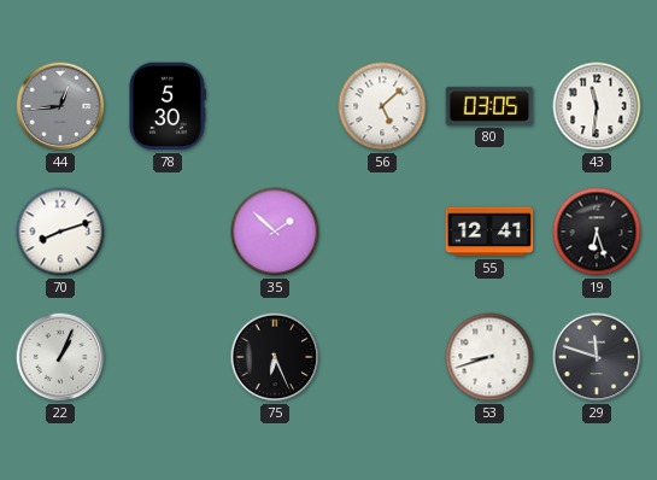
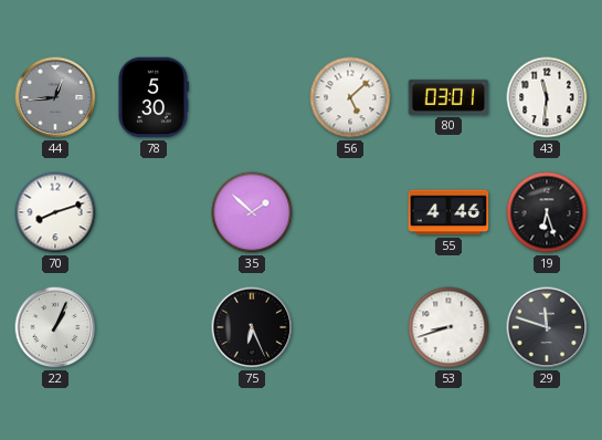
80: 03:05 -> 03:01
55: 12:41 -> 4:46
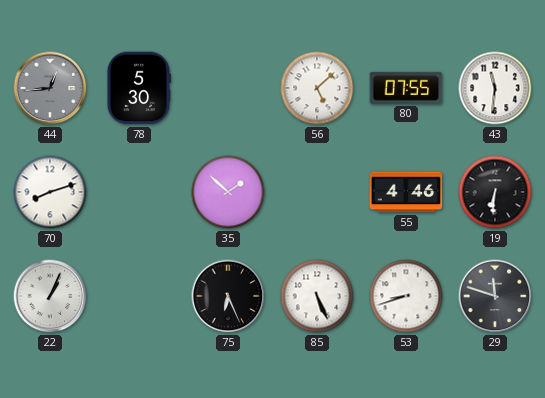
80: 03:01 -> 07:55
19: 6:27 -> 6:31
85: none -> 5:26
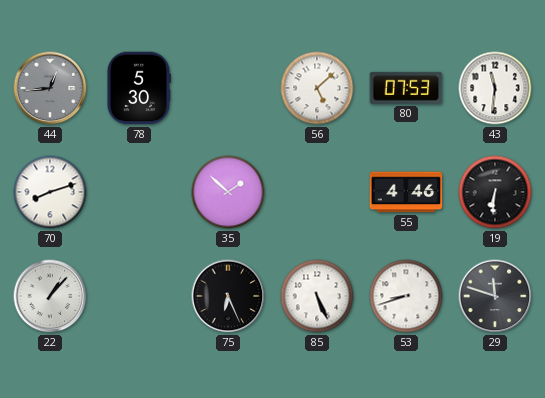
80: 07:55 -> 07:53
22: 1:04 -> 1:07
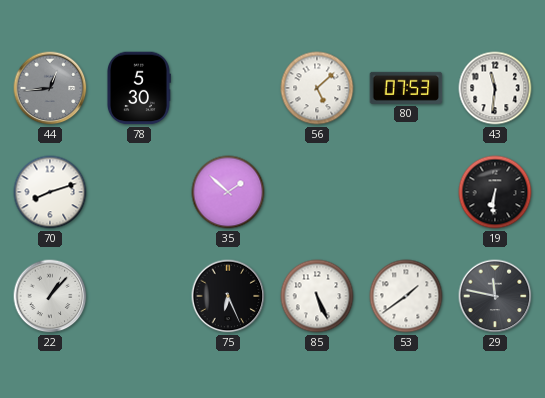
55: 4:46 -> none
53: 8:42 -> 1:39
29: 11:48 -> 11:47
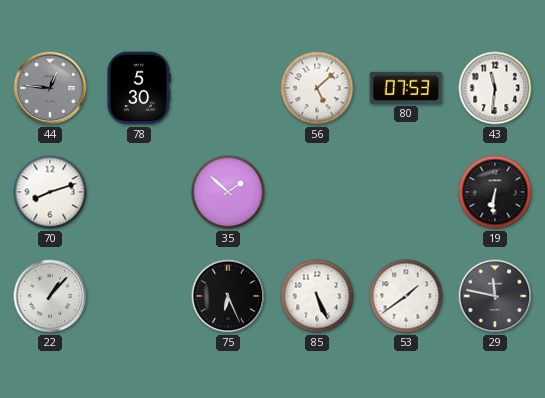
44: 12:44 -> 12:46
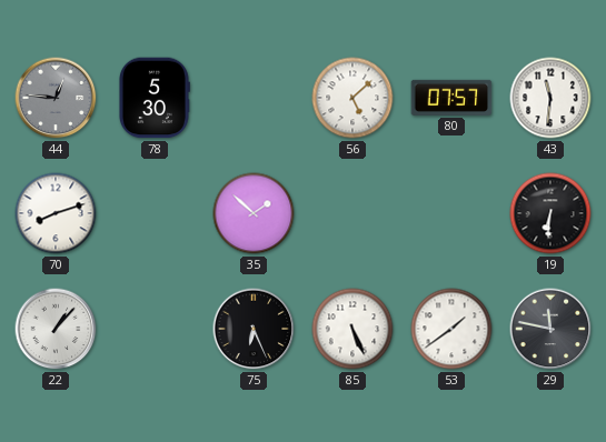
80: 07:53 -> 07:57
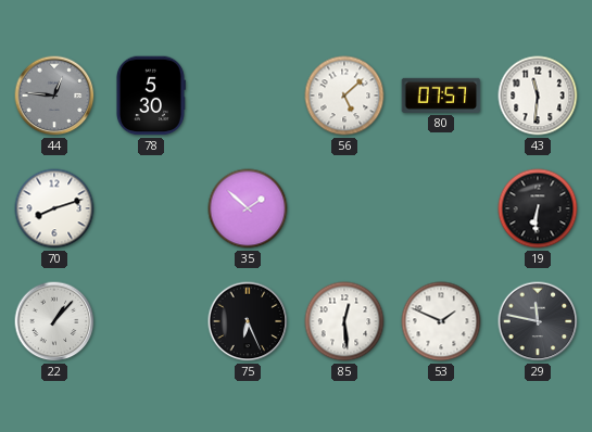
85: 5:26 -> 12:29
53: 1:39 -> 1:49
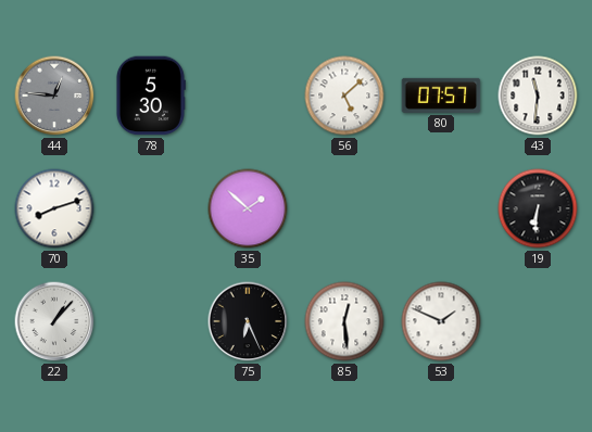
29: 11:47 -> none
